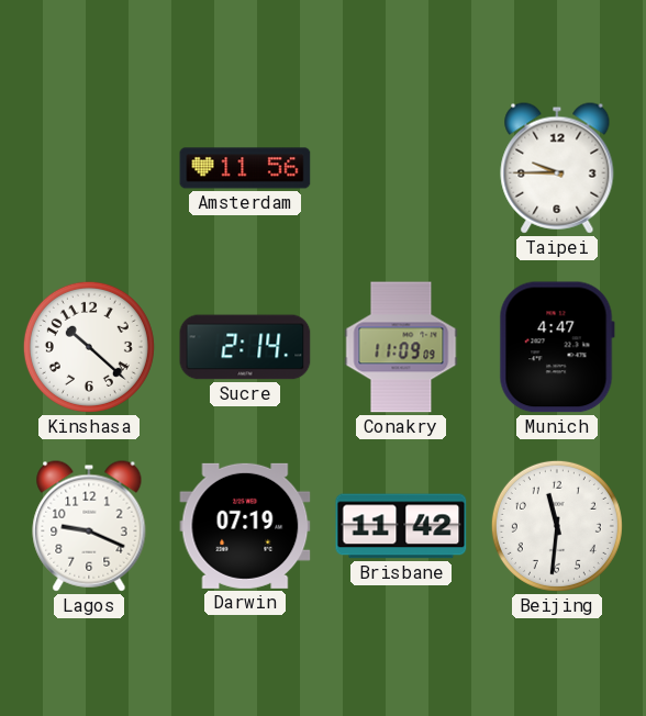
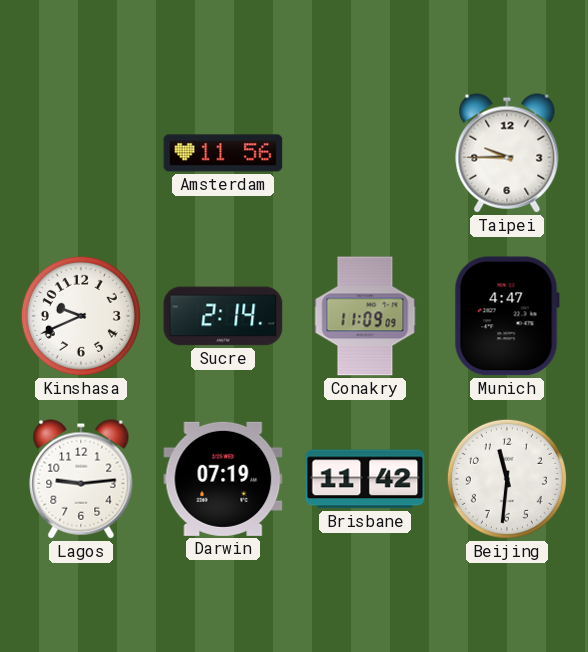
Kinshasa: 10:22 -> 9:41
Lagos: 9:19 -> 9:14
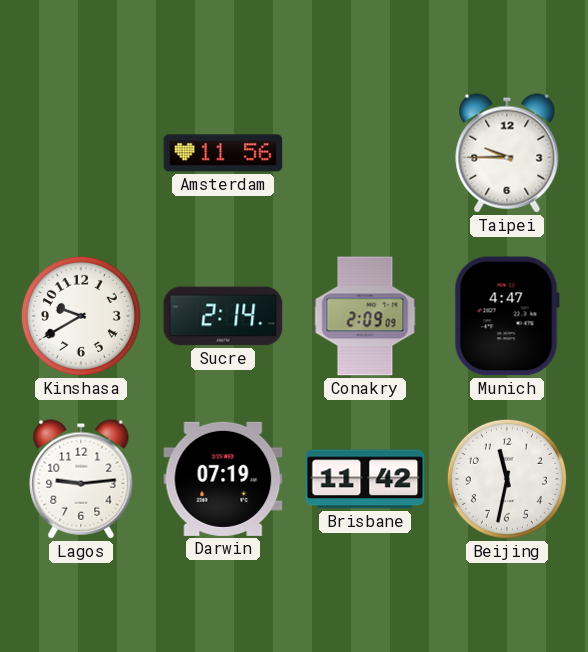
Kinshasa: 9:41 -> 9:40
Conakry: 11:09 -> 2:09
Beijing: 11:31 -> 11:32
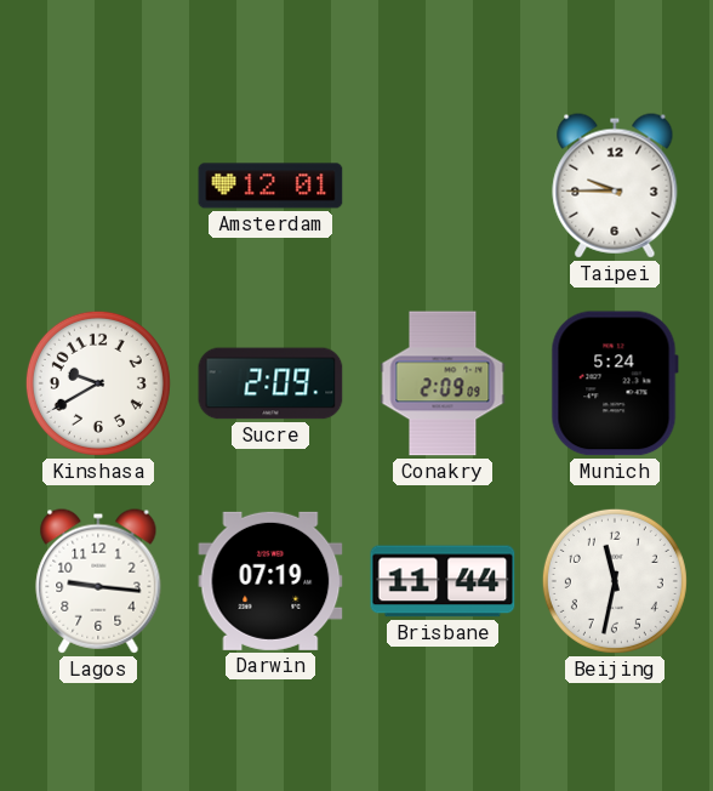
Amsterdam: 11:56 -> 12:01
Sucre: 2:14 -> 2:09
Munich: 4:47 -> 5:24
Lagos: 9:14 -> 9:16
Brisbane: 11:42 -> 11:44
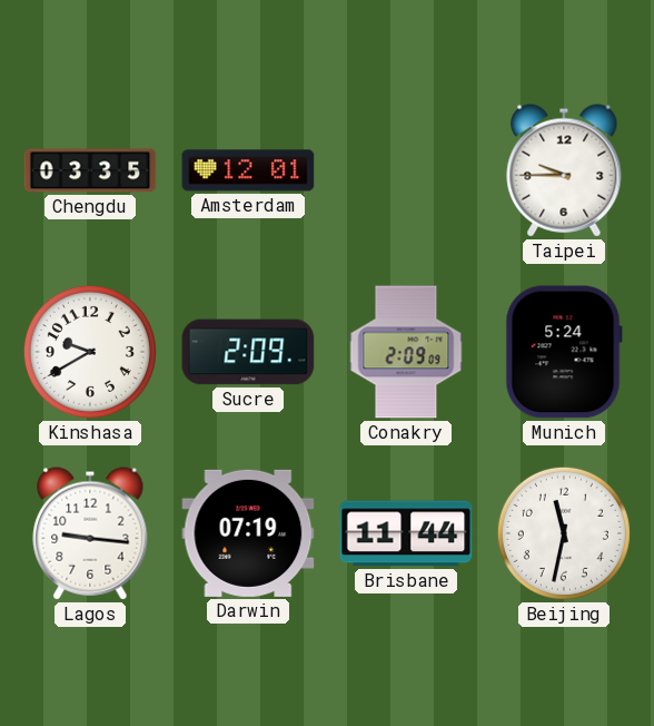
Chengdu: none -> 03:35
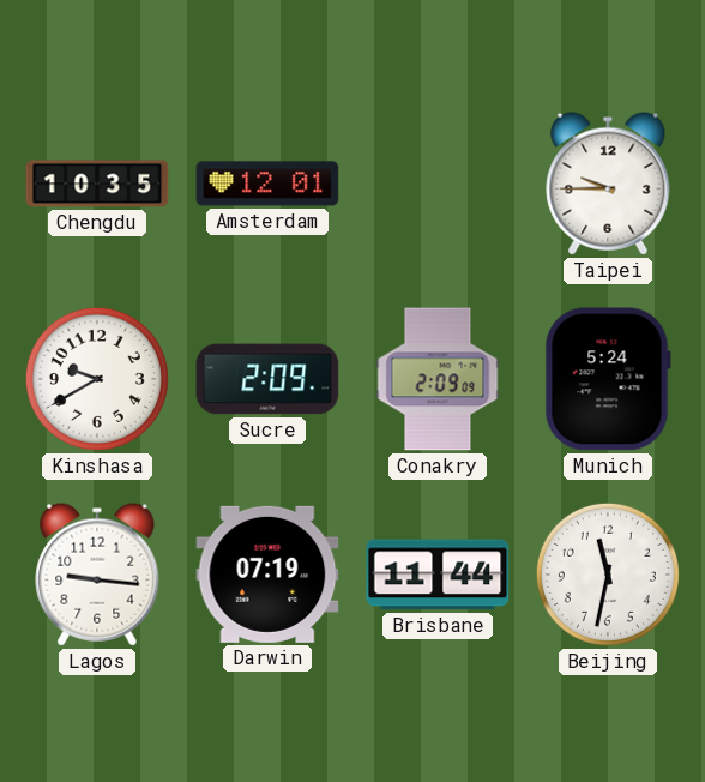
Chengdu: 03:35 -> 10:35
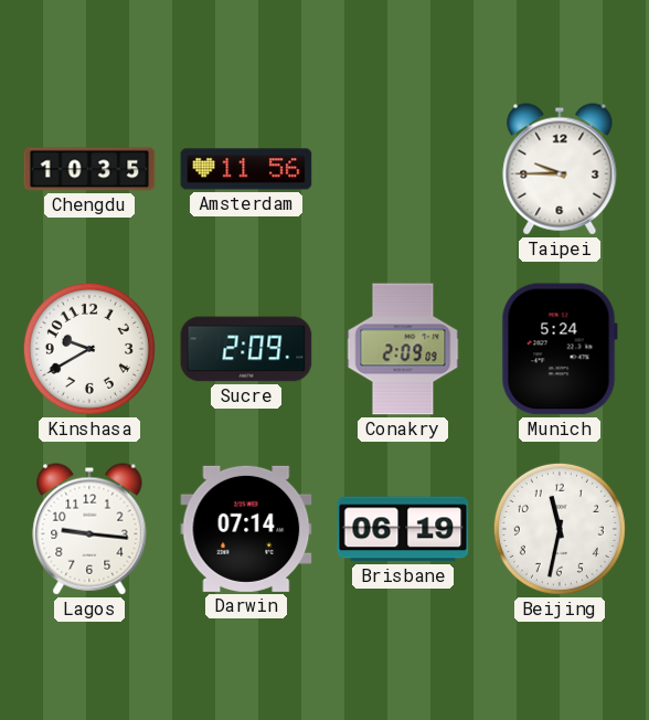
Amsterdam: 12:01 -> 11:56
Darwin: 07:19 -> 07:14
Brisbane: 11:44 -> 06:19
